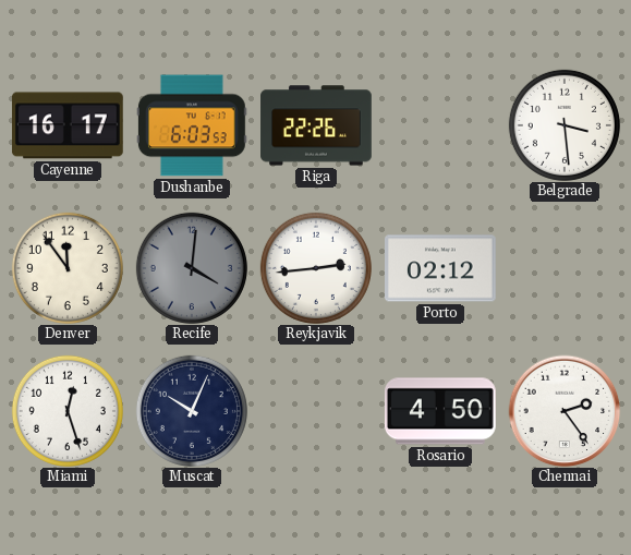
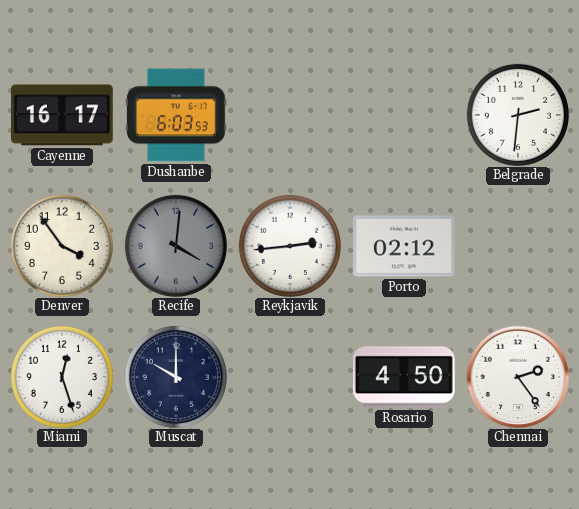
Riga: 22:26 -> none
Belgrade: 3:29 -> 2:31
Denver: 11:54 -> 3:54
Muscat: 10:04 -> 10:00
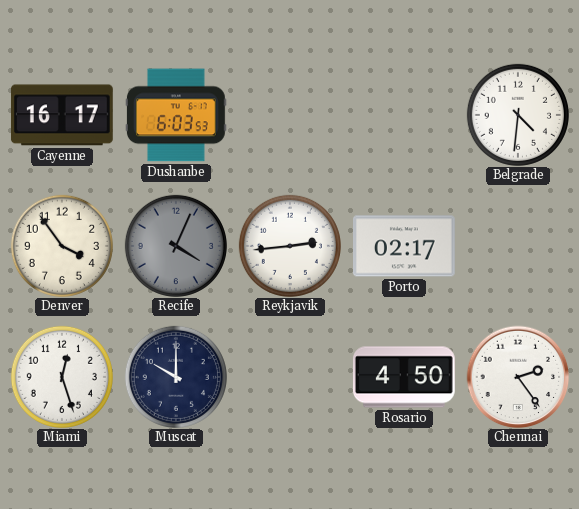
Belgrade: 2:31 -> 4:31
Recife: 4:01 -> 4:04
Porto: 02:12 -> 02:17
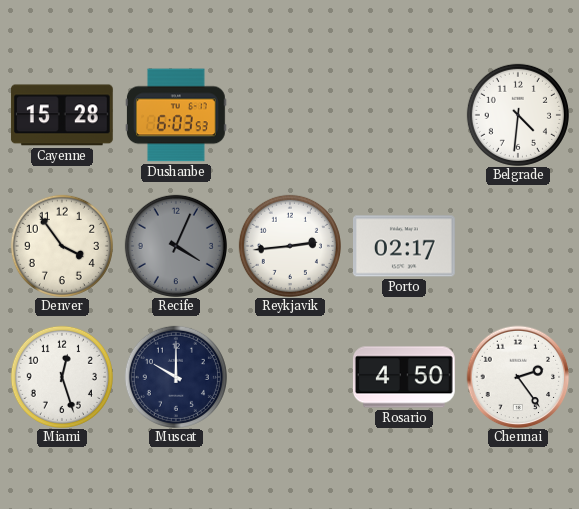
Cayenne: 16:17 -> 15:28
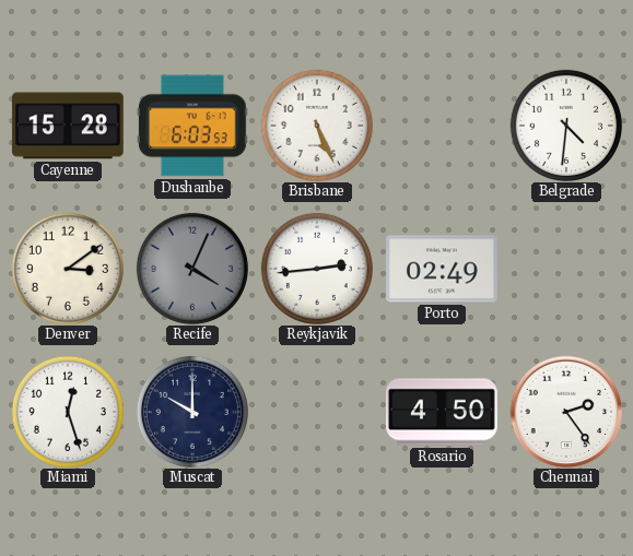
Brisbane: none -> 5:26
Denver: 3:54 -> 3:09
Porto: 02:17 -> 02:49
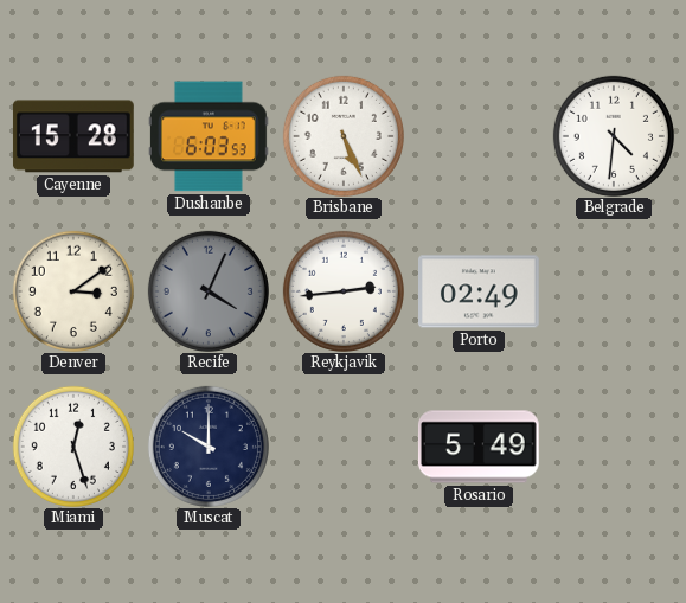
Rosario: 4:50 -> 5:49
Chennai: 2:24 -> none
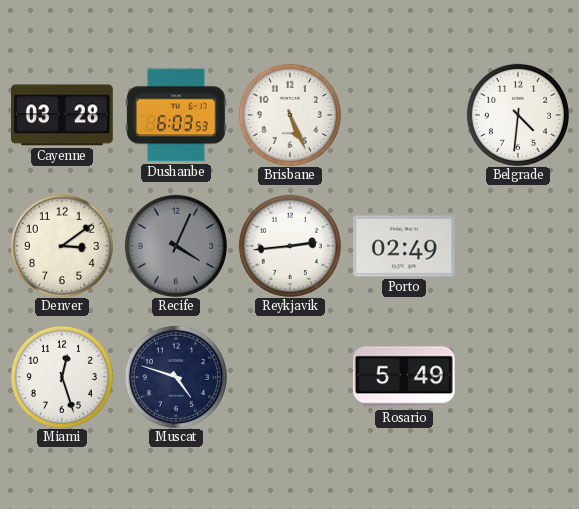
Cayenne: 15:28 -> 03:28
Muscat: 10:00 -> 4:48
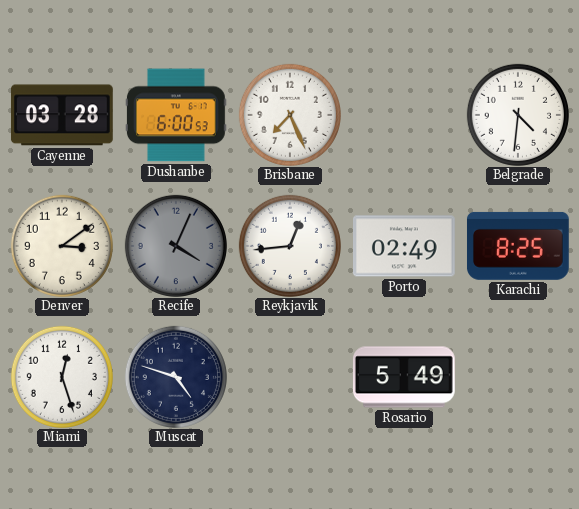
Dushanbe: 6:03 -> 6:00
Brisbane: 5:26 -> 7:26
Reykjavik: 2:44 -> 12:44
Karachi: none -> 8:25
